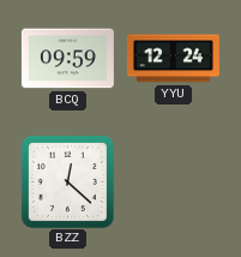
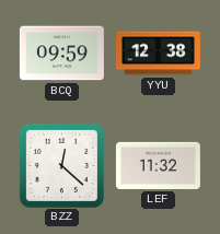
YYU: 12:24 -> 12:38
LEF: none -> 11:32
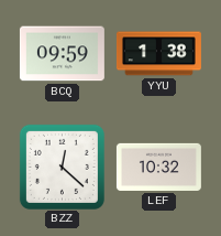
YYU: 12:38 -> 1:38
LEF: 11:32 -> 10:32
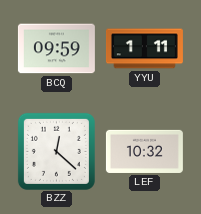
YYU: 1:38 -> 1:11
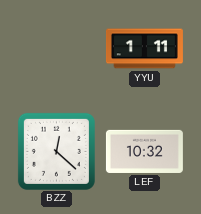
BCQ: 09:59 -> none
